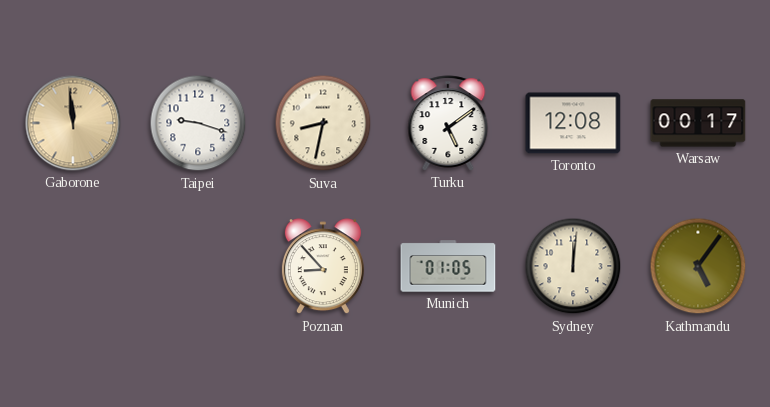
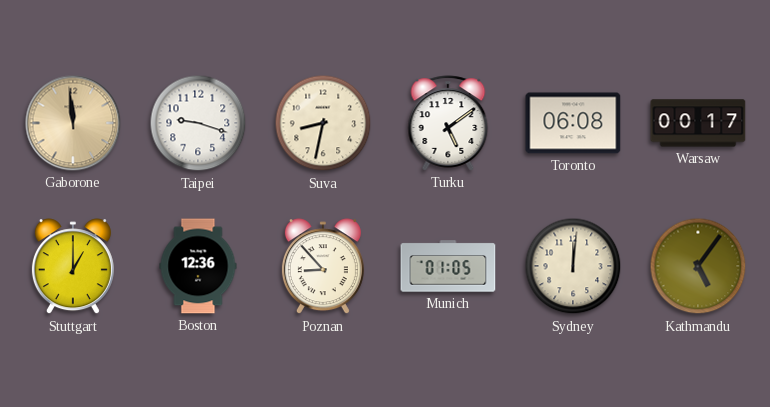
Toronto: 12:08 -> 06:08
Stuttgart: none -> 1:00
Boston: none -> 12:36
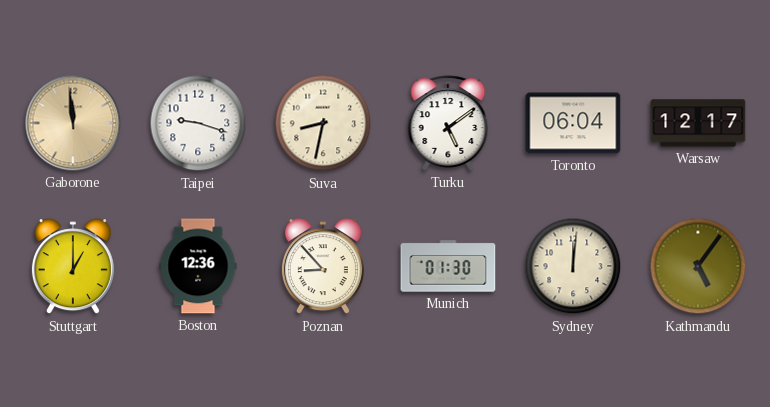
Toronto: 06:08 -> 06:04
Warsaw: 00:17 -> 12:17
Munich: 01:05 -> 01:30
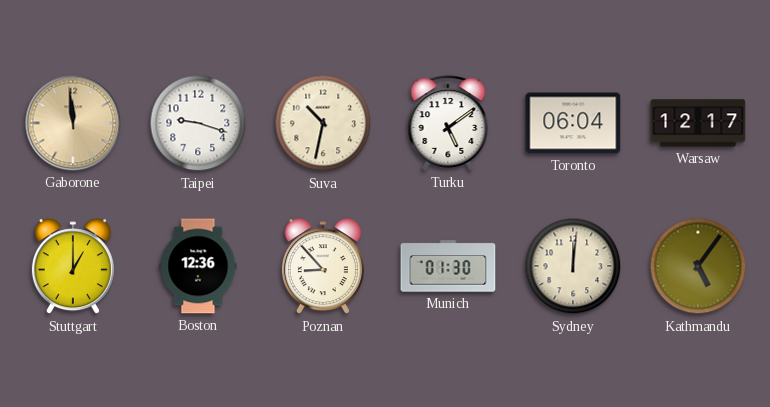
Suva: 8:32 -> 10:32
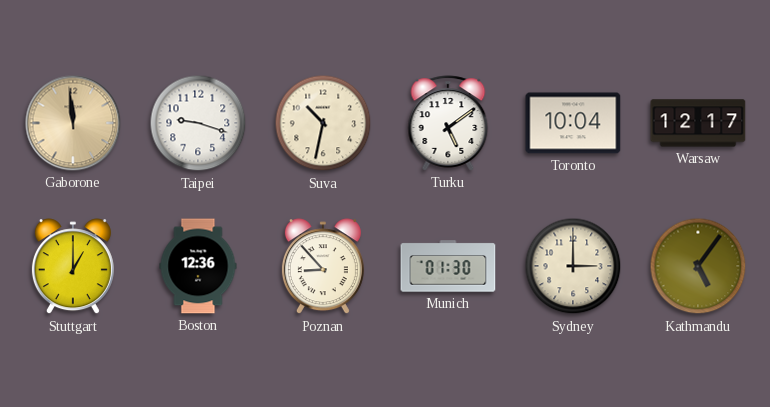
Toronto: 06:04 -> 10:04
Sydney: 12:01 -> 3:00
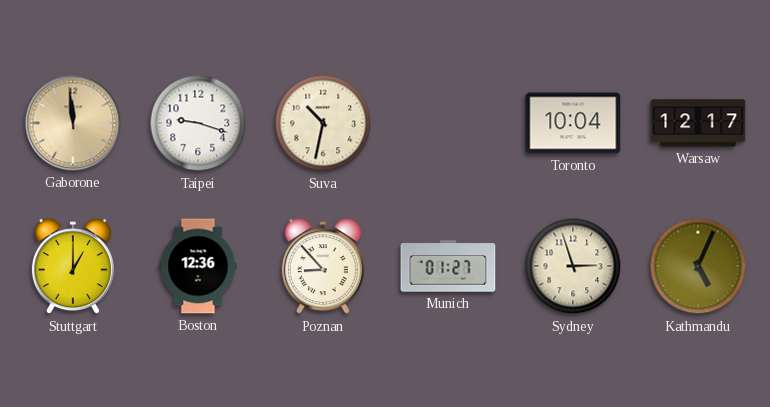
Turku: 5:09 -> none
Munich: 01:30 -> 01:27
Sydney: 3:00 -> 2:57
Kathmandu: 5:06 -> 5:04
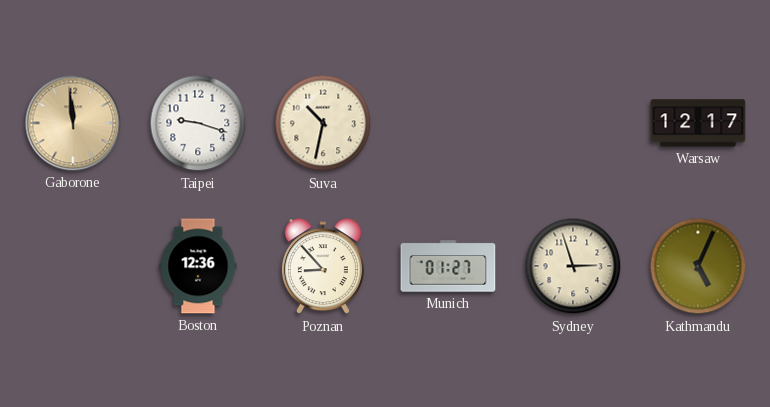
Toronto: 10:04 -> none
Stuttgart: 1:00 -> none
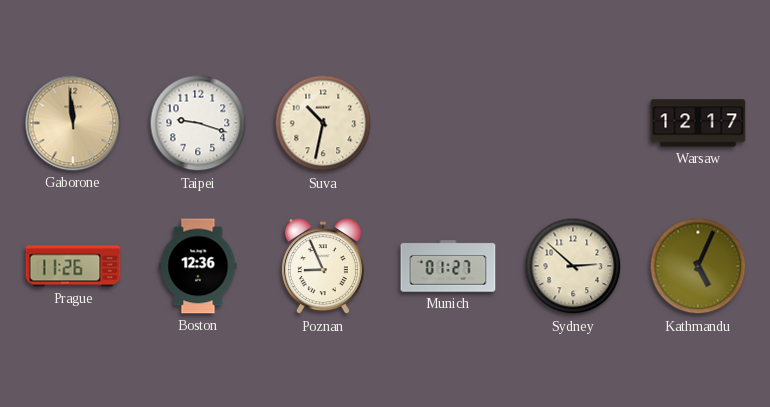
Prague: none -> 11:26
Poznan: 8:53 -> 8:56
Sydney: 2:57 -> 2:52
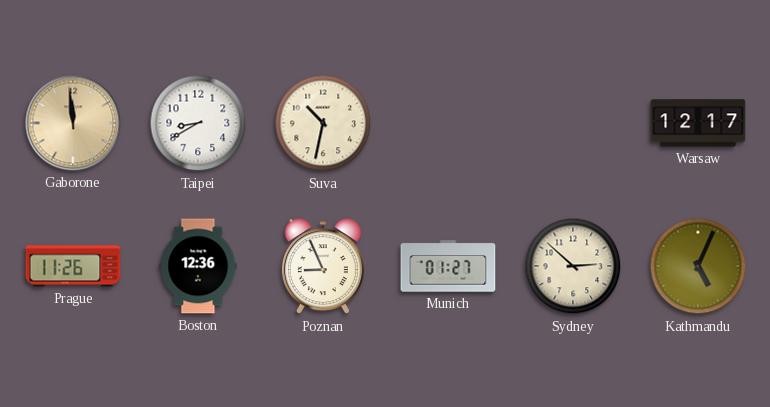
Taipei: 9:18 -> 8:40
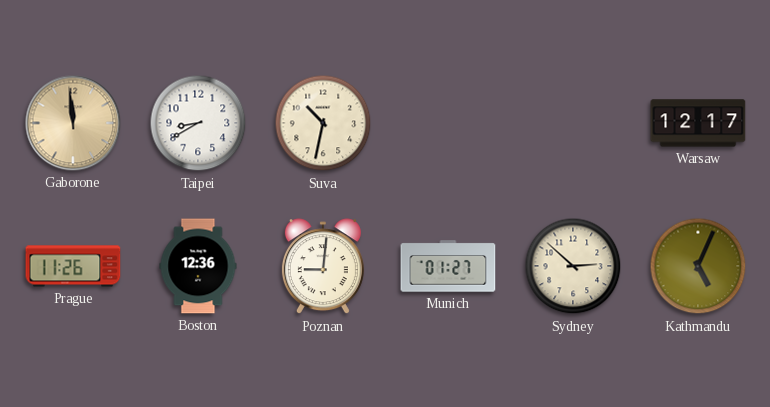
Poznan: 8:56 -> 9:01
